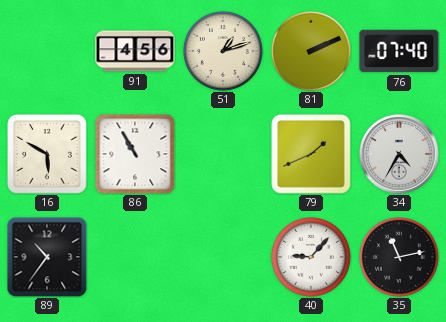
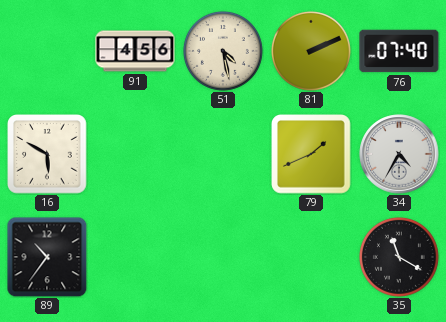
51: 1:12 -> 4:28
86: 10:55 -> none
40: 9:07 -> none
35: 11:13 -> 11:20
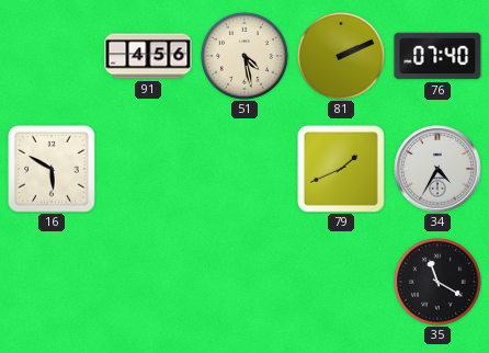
89: 10:36 -> none
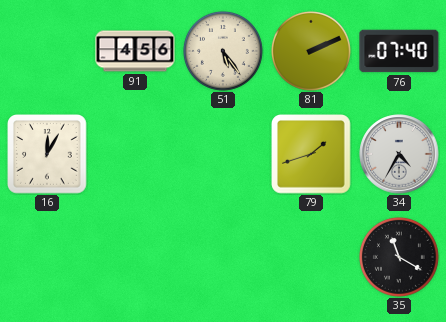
51: 4:28 -> 5:24
16: 5:50 -> 12:05
79: 1:41 -> 1:42
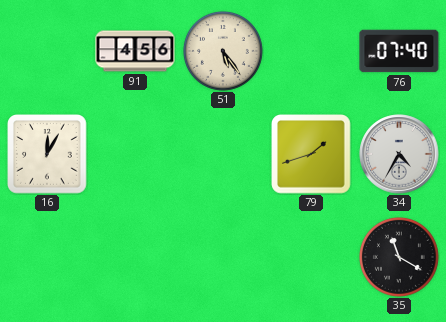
81: 2:11 -> none
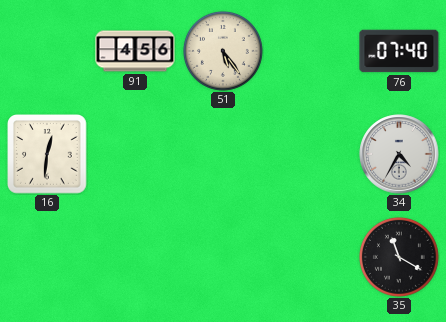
16: 12:05 -> 12:31
79: 1:42 -> none
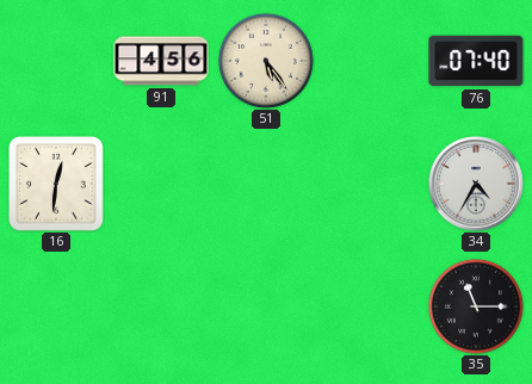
35: 11:20 -> 11:15
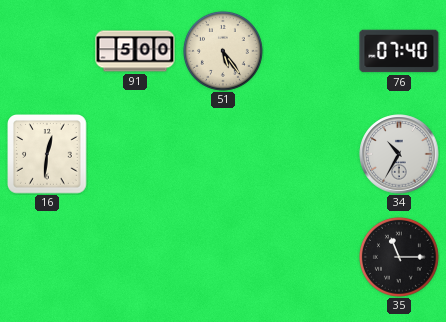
91: 4:56 -> 5:00
34: 4:35 -> 10:35
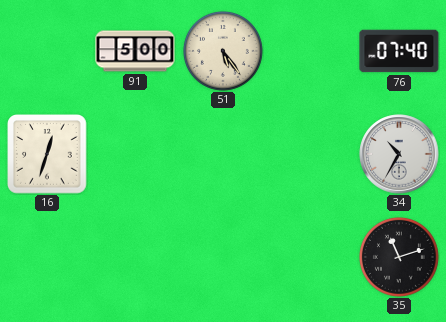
16: 12:31 -> 12:33
35: 11:15 -> 11:12
